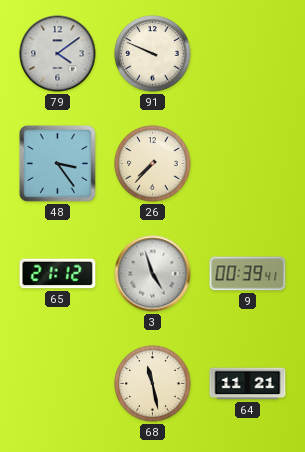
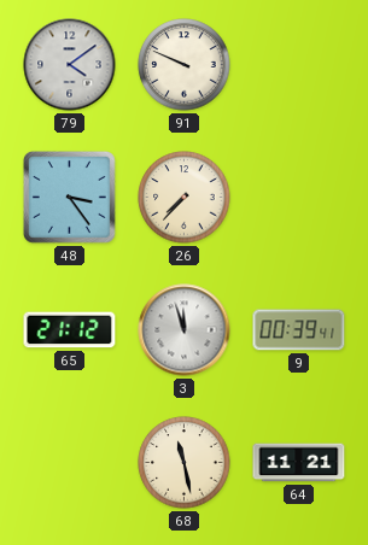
3: 4:57 -> 11:57
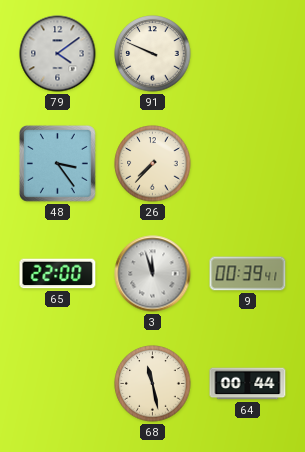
65: 21:12 -> 22:00
64: 11:21 -> 00:44
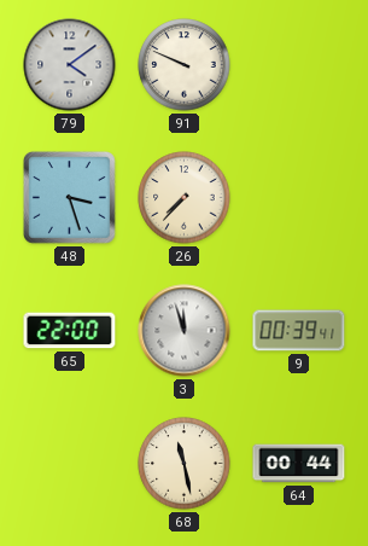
48: 3:24 -> 3:27
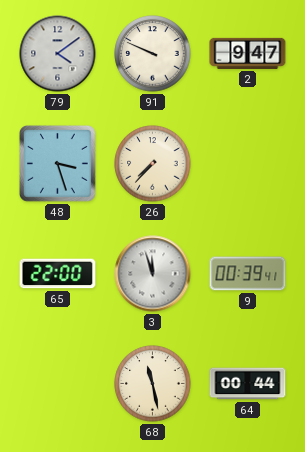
2: none -> 9:47
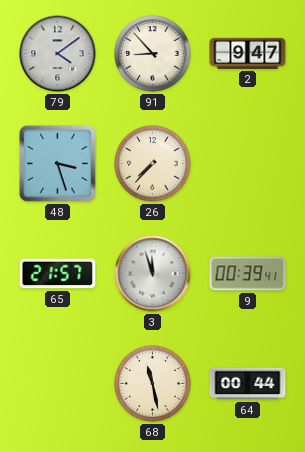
91: 9:49 -> 8:53
65: 22:00 -> 21:57
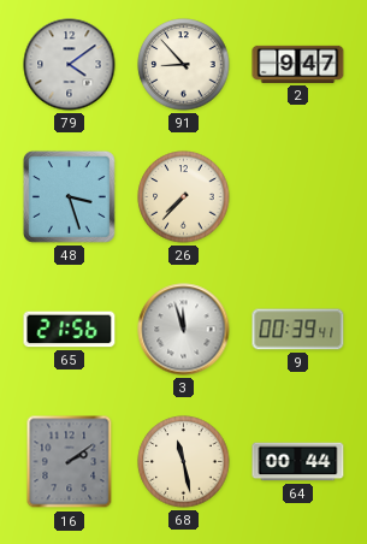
65: 21:57 -> 21:56
16: none -> 2:09
